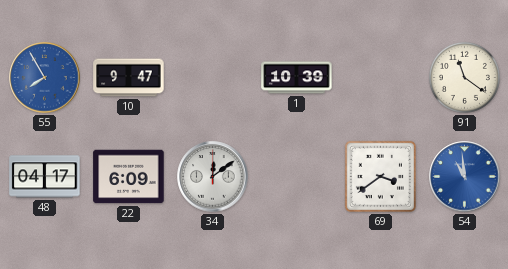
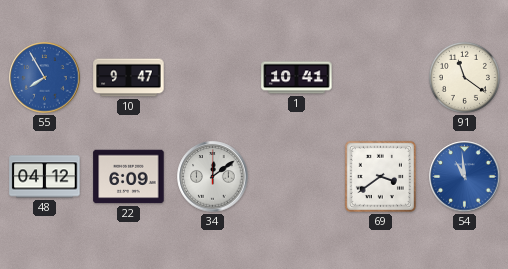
1: 10:39 -> 10:41
48: 04:17 -> 04:12
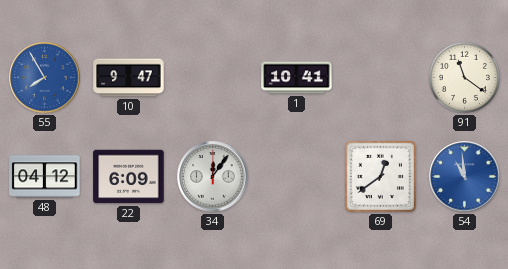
34: 12:09 -> 12:06
69: 3:39 -> 12:39
